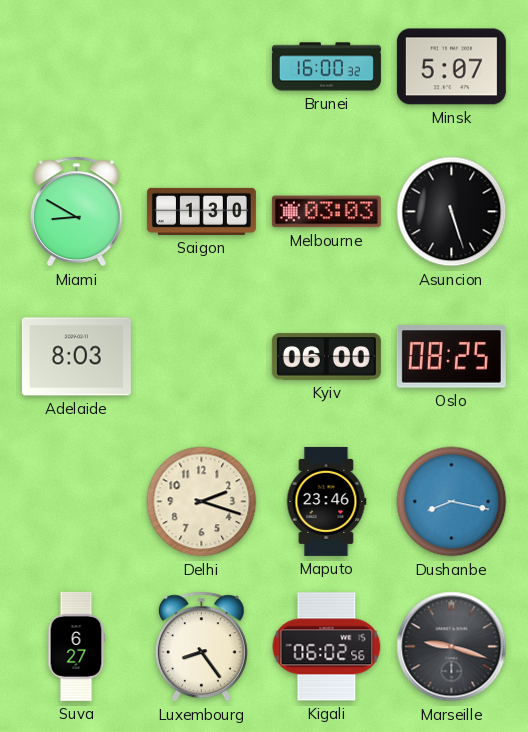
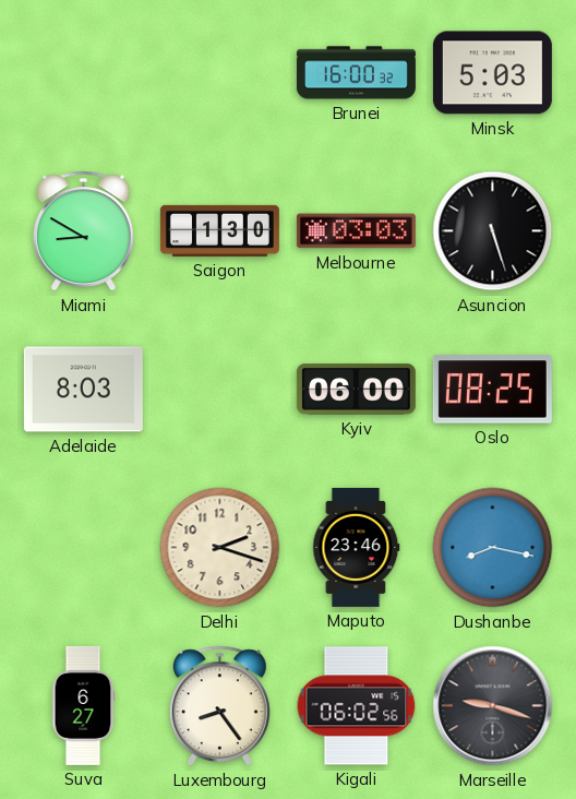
Minsk: 5:07 -> 5:03
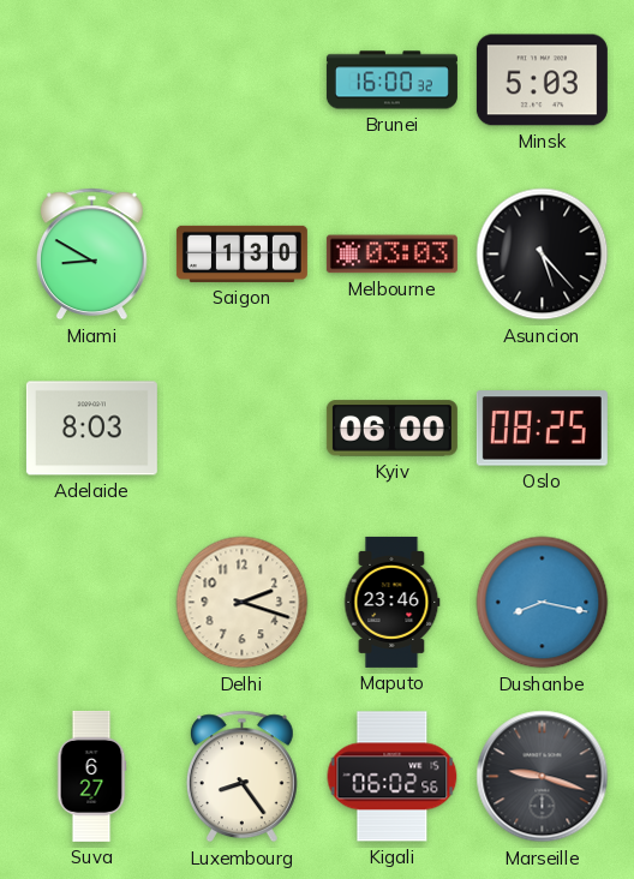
Asuncion: 5:27 -> 5:23
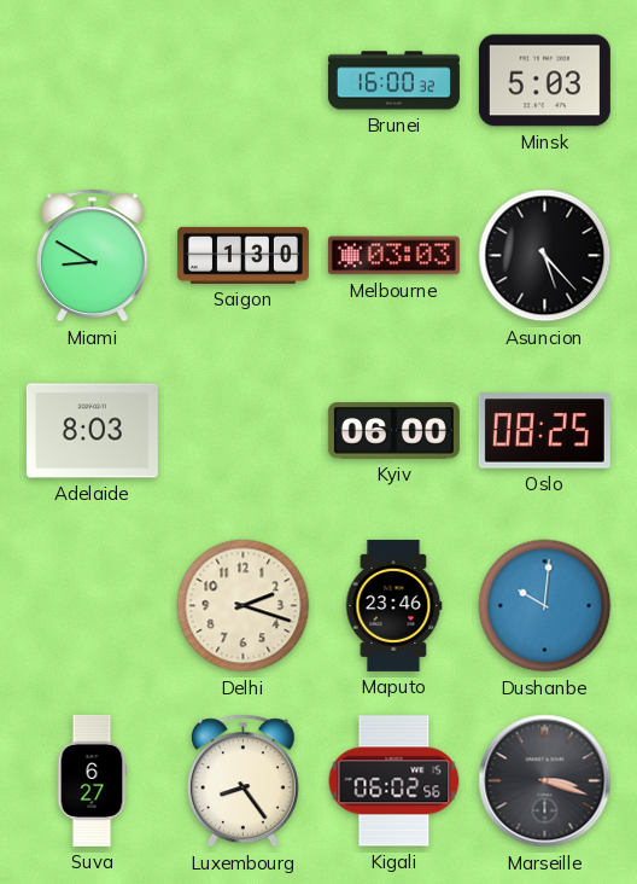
Dushanbe: 8:17 -> 10:01
Marseille: 9:18 -> 3:18
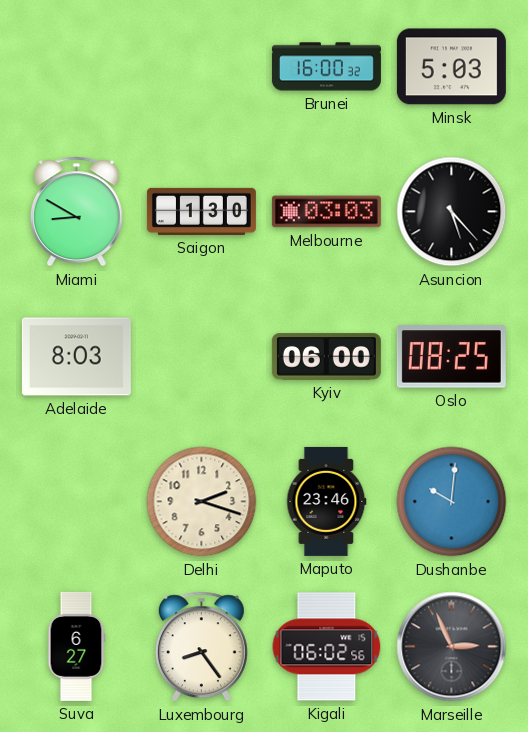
Marseille: 3:18 -> 2:56
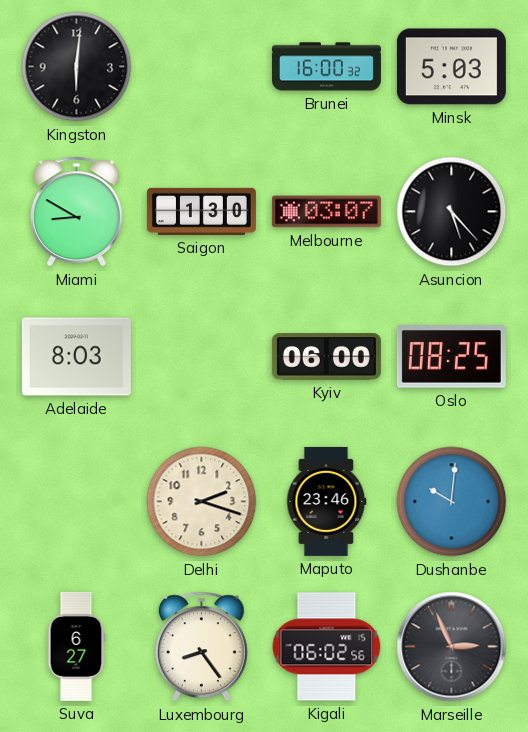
Kingston: none -> 6:01
Melbourne: 03:03 -> 03:07
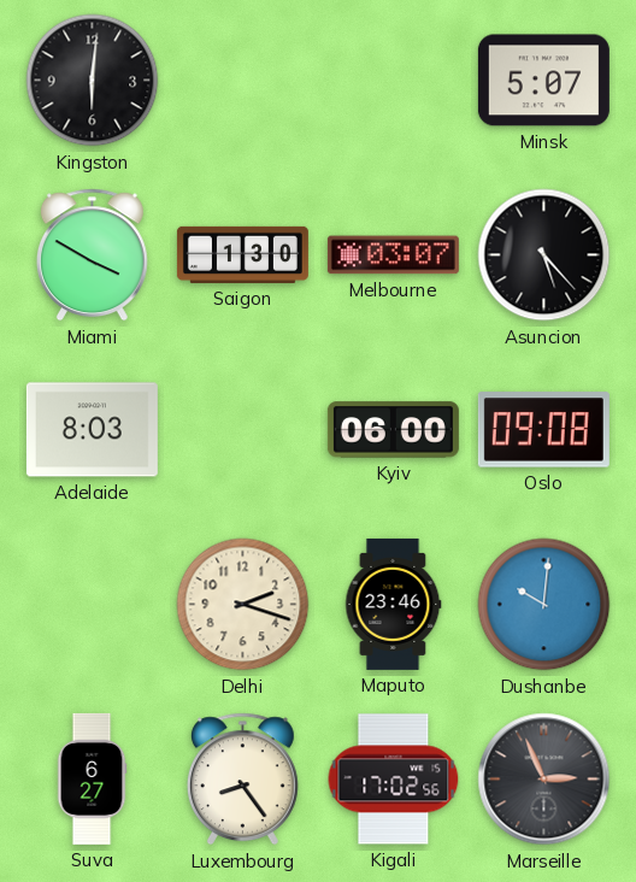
Brunei: 16:00 -> none
Minsk: 5:03 -> 5:07
Miami: 8:50 -> 3:50
Oslo: 08:25 -> 09:08
Kigali: 06:02 -> 17:02
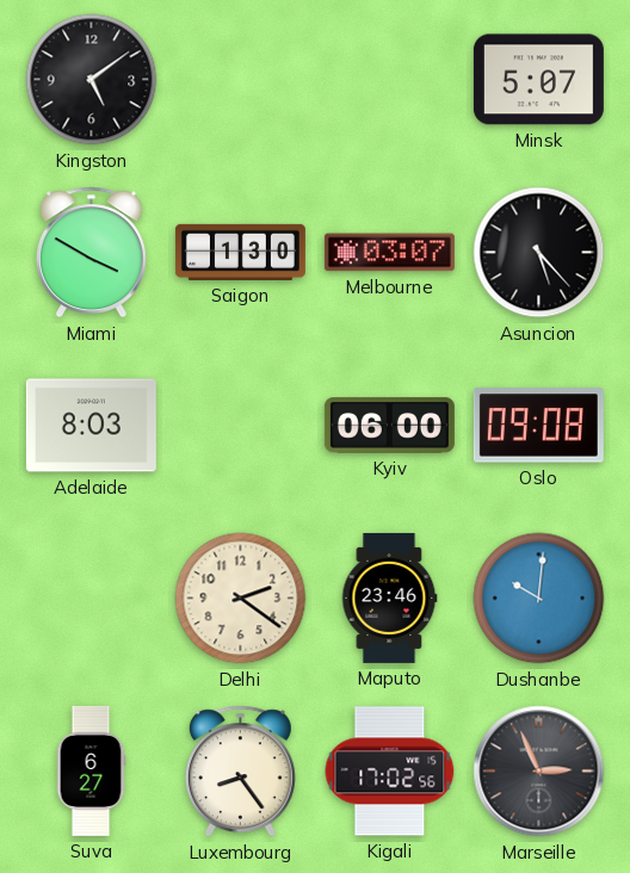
Kingston: 6:01 -> 5:09
Delhi: 2:18 -> 2:21
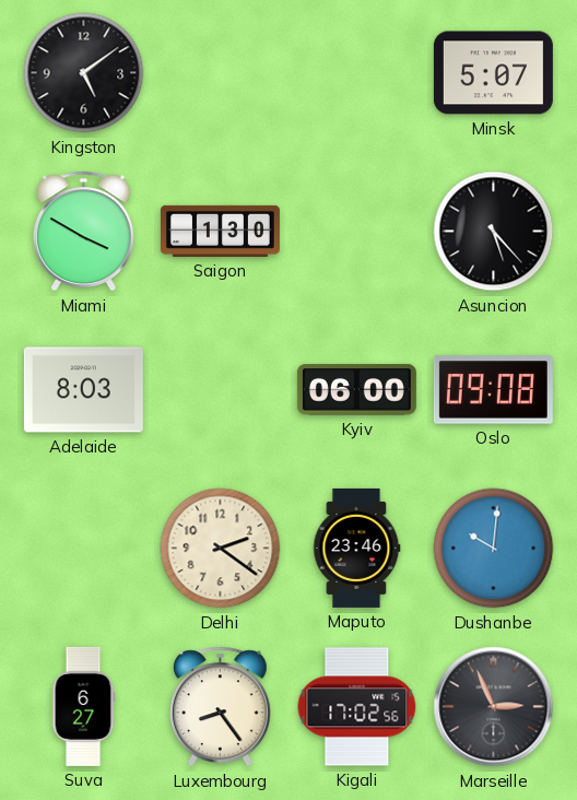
Melbourne: 03:07 -> none
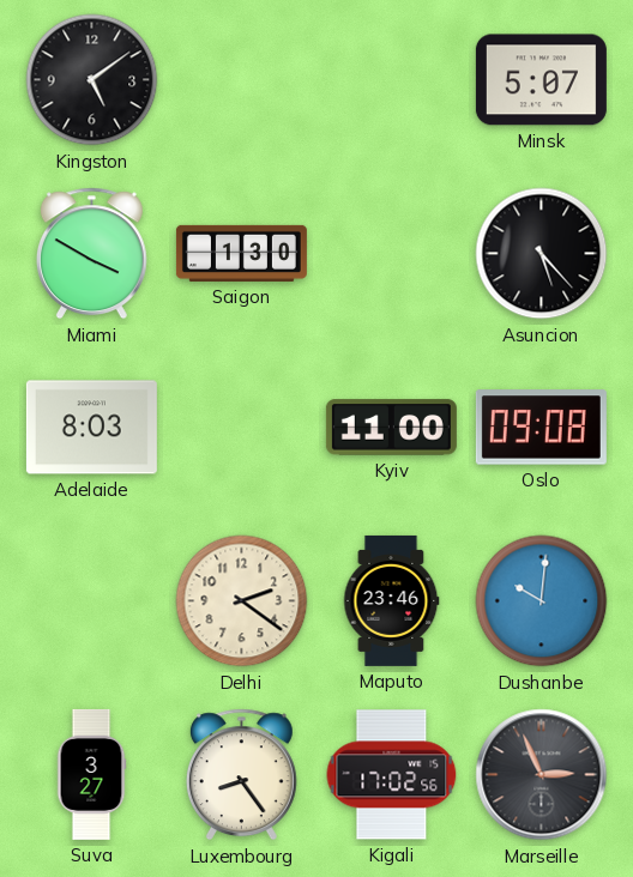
Kyiv: 06:00 -> 11:00
Suva: 6:27 -> 3:27
